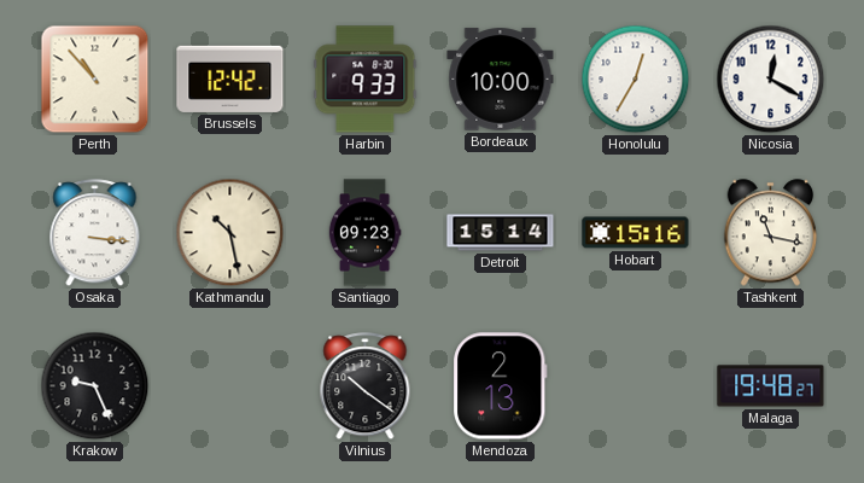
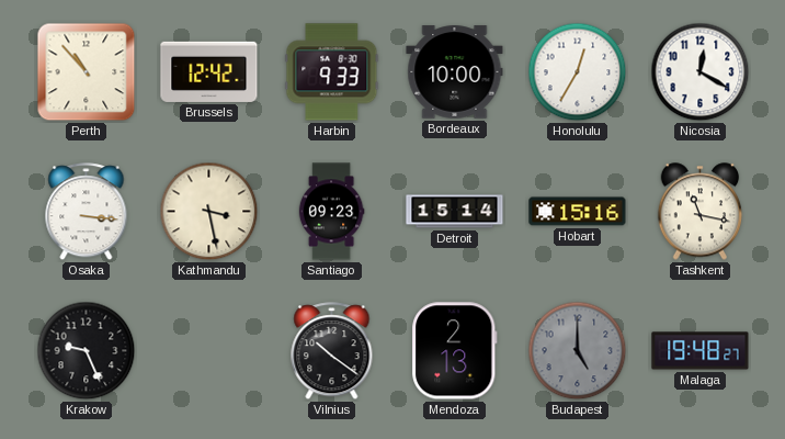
Kathmandu: 10:28 -> 3:28
Budapest: none -> 5:00
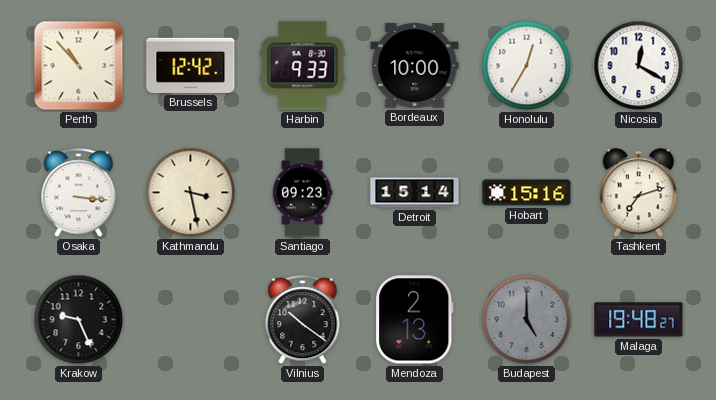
Tashkent: 11:17 -> 7:12
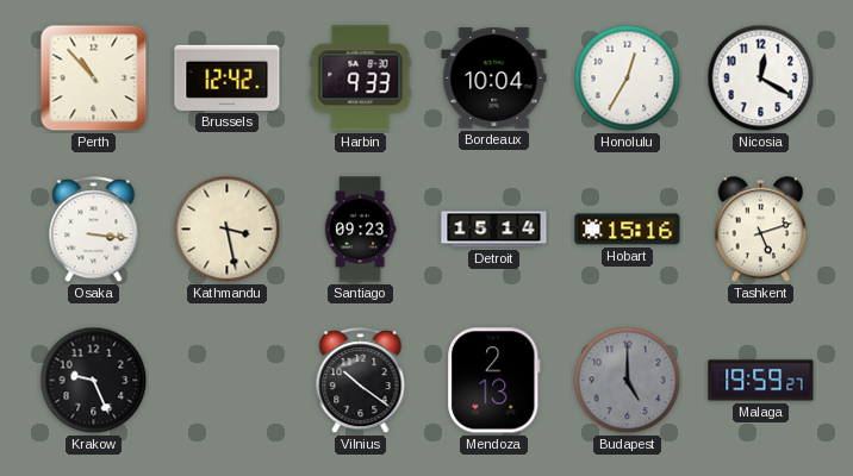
Bordeaux: 10:00 -> 10:04
Tashkent: 7:12 -> 5:12
Malaga: 19:48 -> 19:59
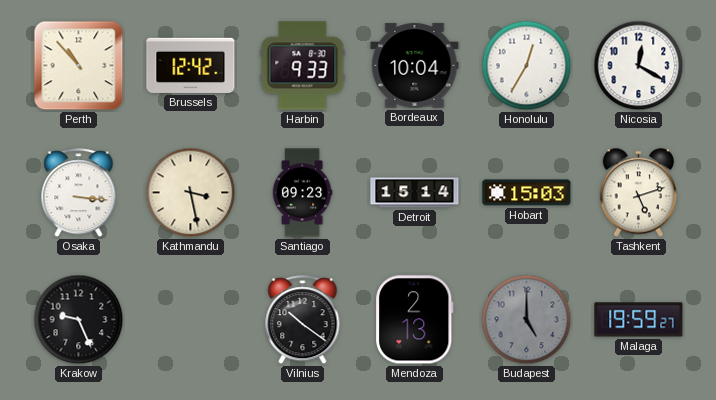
Hobart: 15:16 -> 15:03
